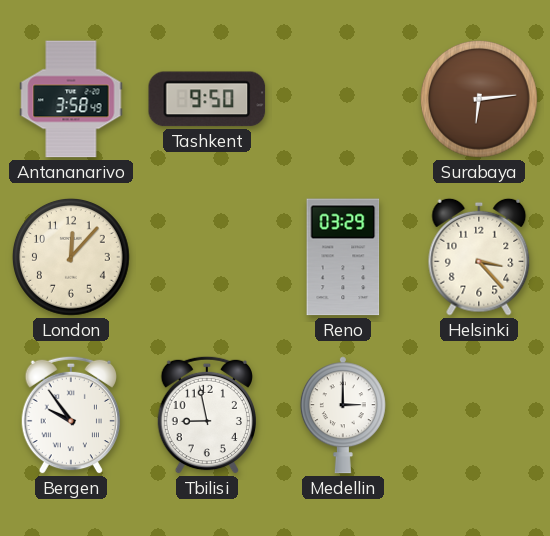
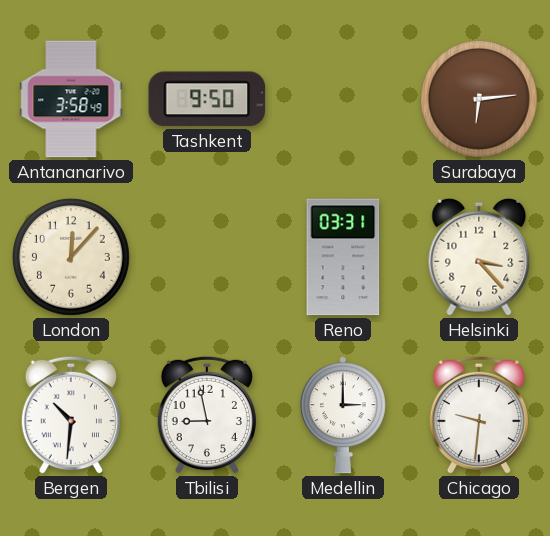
Reno: 03:29 -> 03:31
Bergen: 9:54 -> 10:31
Chicago: none -> 9:31
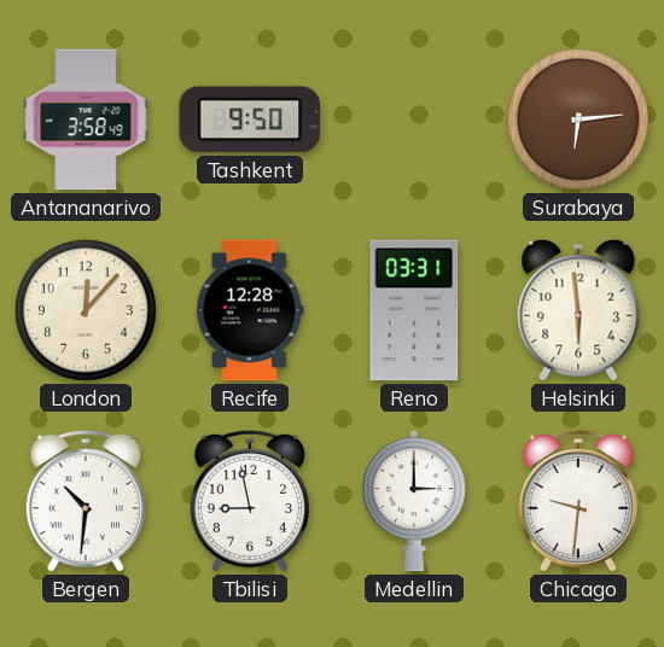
Recife: none -> 12:28
Helsinki: 3:23 -> 5:59
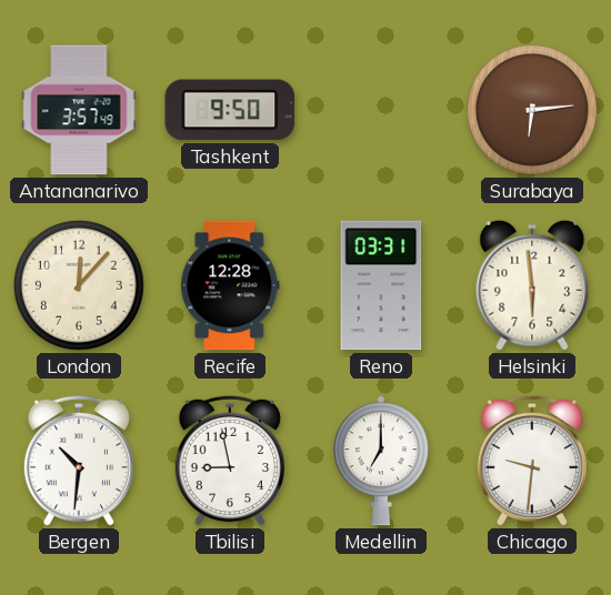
Antananarivo: 3:58 -> 3:57
Medellin: 3:00 -> 7:00
